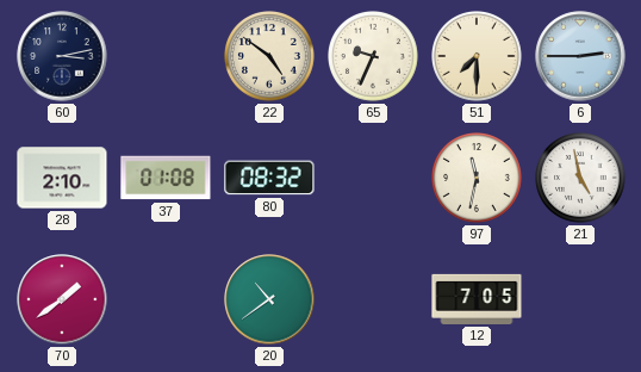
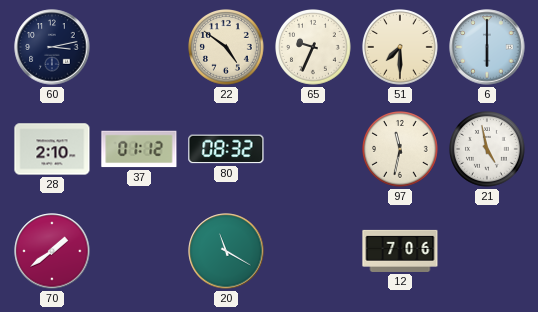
6: 2:45 -> 6:00
37: 01:08 -> 01:12
20: 10:39 -> 11:20
12: 7:05 -> 7:06
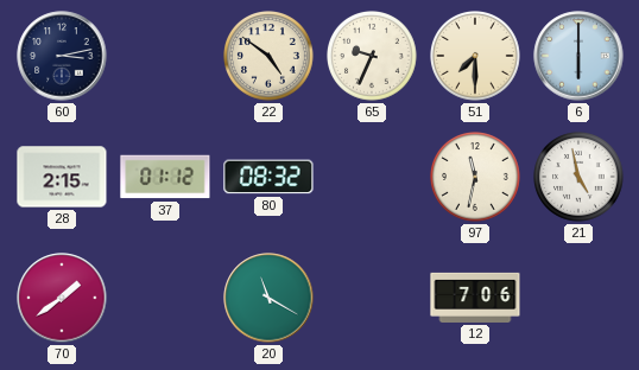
28: 2:10 -> 2:15
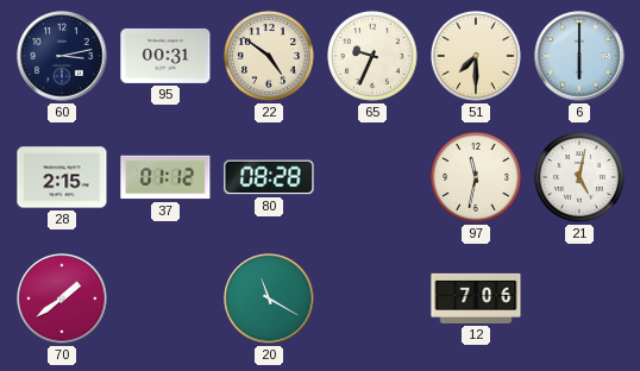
95: none -> 00:31
80: 08:32 -> 08:28
21: 4:58 -> 5:02
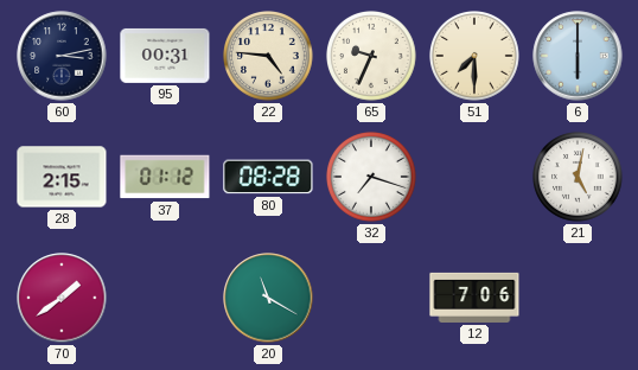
22: 4:51 -> 4:46
32: none -> 7:18
97: 11:32 -> none
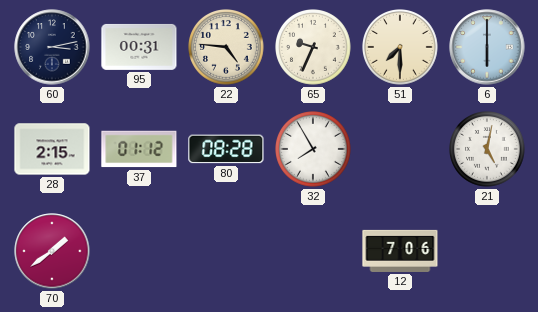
32: 7:18 -> 7:55
20: 11:20 -> none
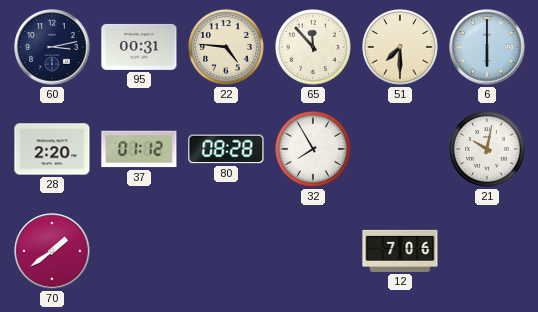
65: 9:34 -> 11:53
28: 2:15 -> 2:20
21: 5:02 -> 10:02
